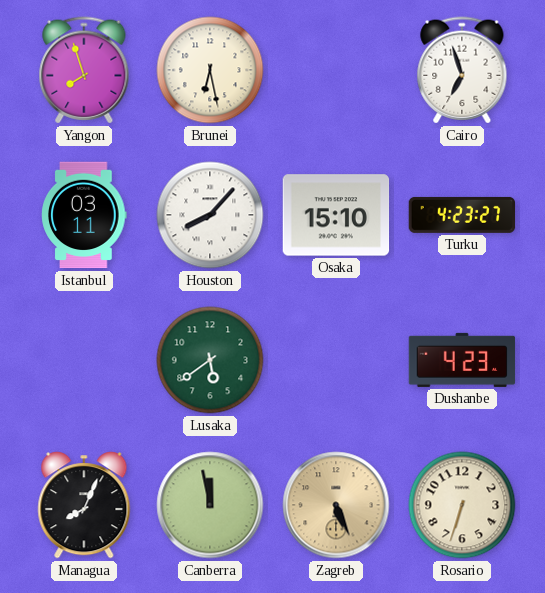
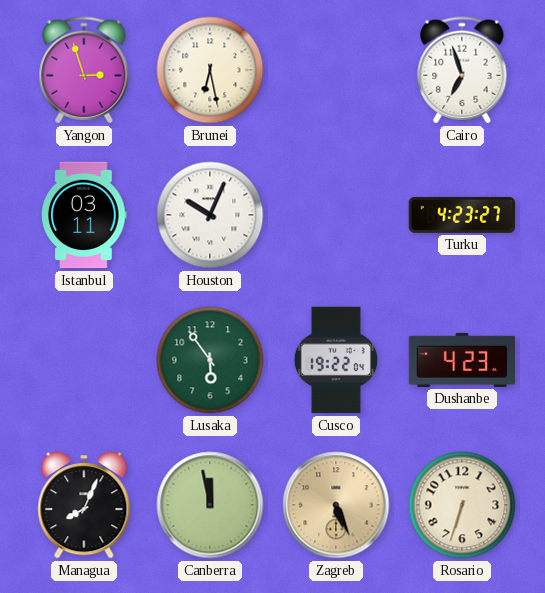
Yangon: 7:57 -> 2:57
Houston: 8:07 -> 10:04
Osaka: 15:10 -> none
Lusaka: 5:39 -> 5:54
Cusco: none -> 19:22
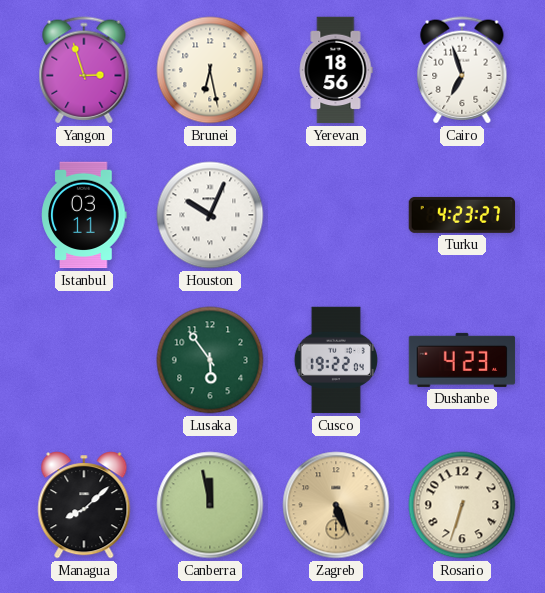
Yerevan: none -> 18:56
Managua: 8:04 -> 8:08
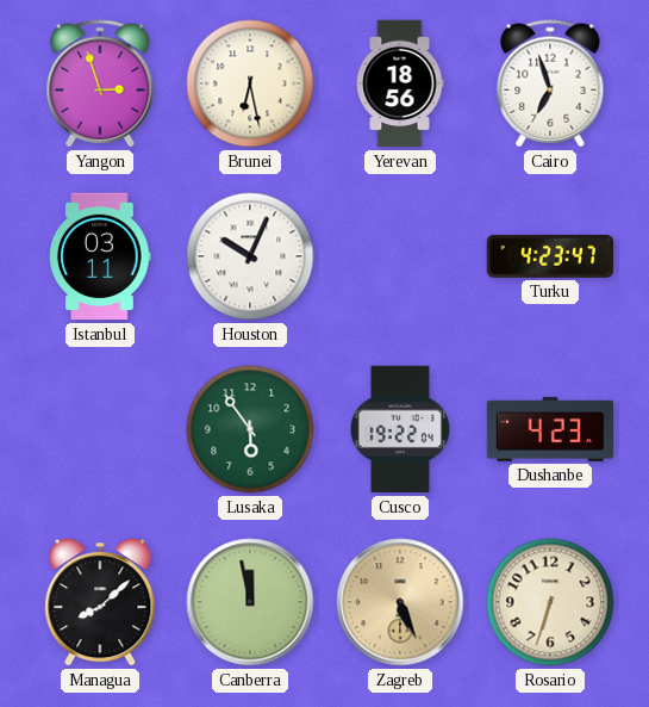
Turku: 4:23:27 -> 4:23:47
